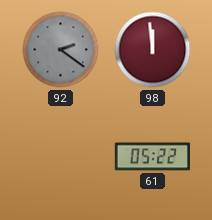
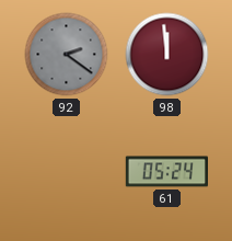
61: 05:22 -> 05:24
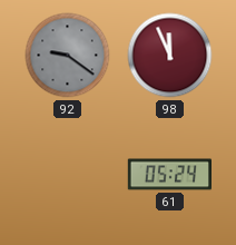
92: 2:21 -> 9:21
98: 11:59 -> 11:56
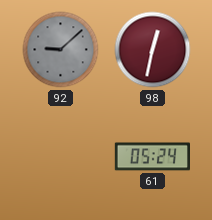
92: 9:21 -> 9:08
98: 11:56 -> 12:32
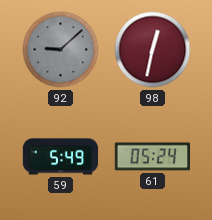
59: none -> 5:49
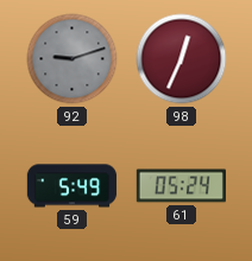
92: 9:08 -> 9:12
98: 12:32 -> 12:34
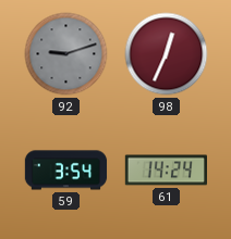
59: 5:49 -> 3:54
61: 05:24 -> 14:24
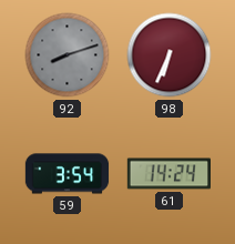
92: 9:12 -> 8:12
98: 12:34 -> 6:34
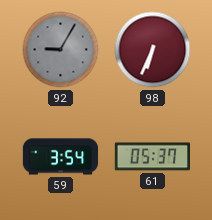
92: 8:12 -> 9:05
61: 14:24 -> 05:37
